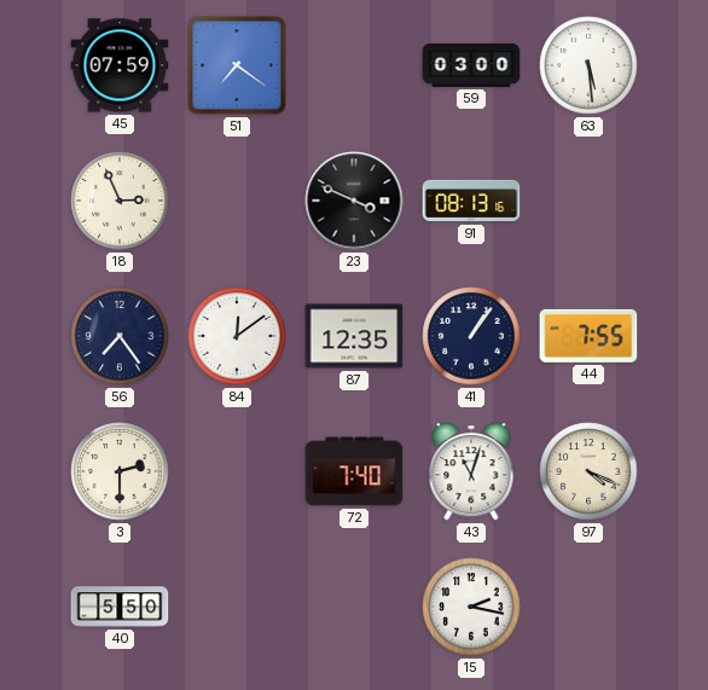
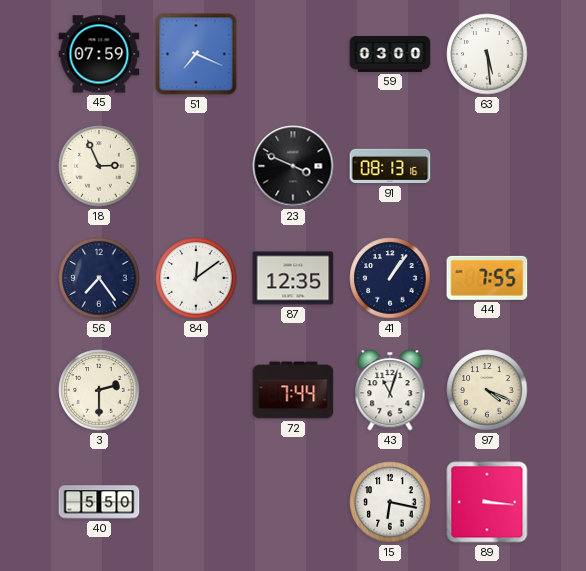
51: 7:21 -> 7:19
72: 7:40 -> 7:44
15: 2:17 -> 6:17
89: none -> 3:16
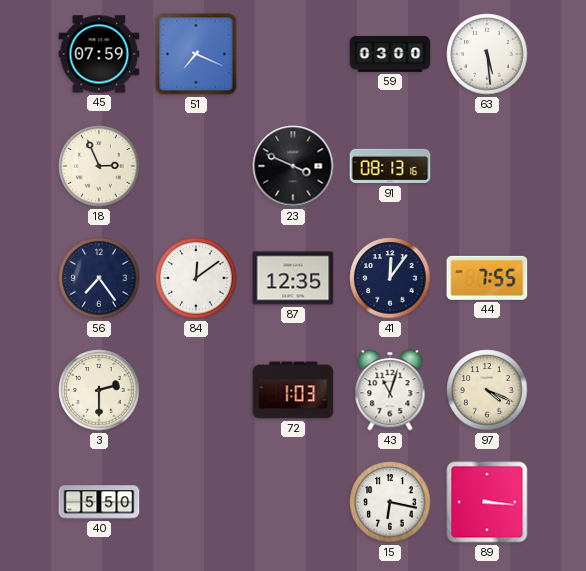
41: 1:06 -> 12:06
72: 7:44 -> 1:03
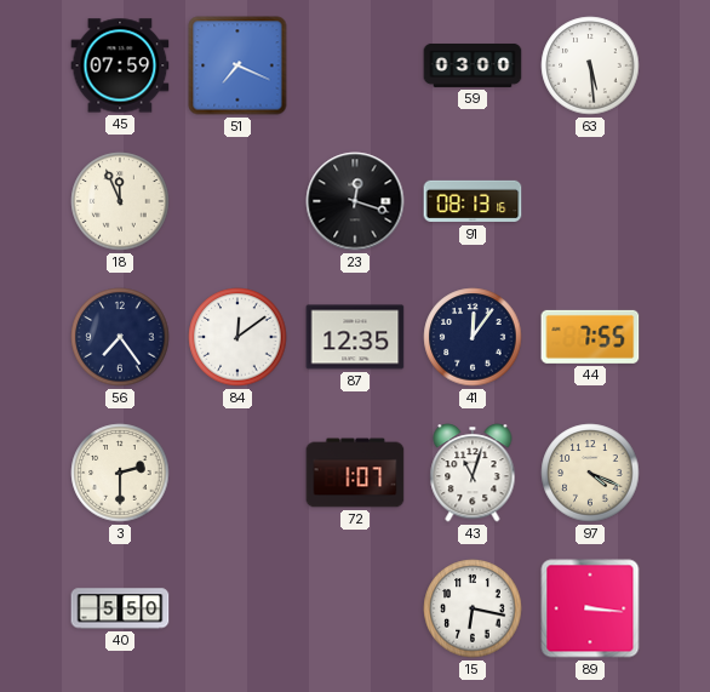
18: 2:56 -> 11:56
23: 3:49 -> 12:18
72: 1:03 -> 1:07
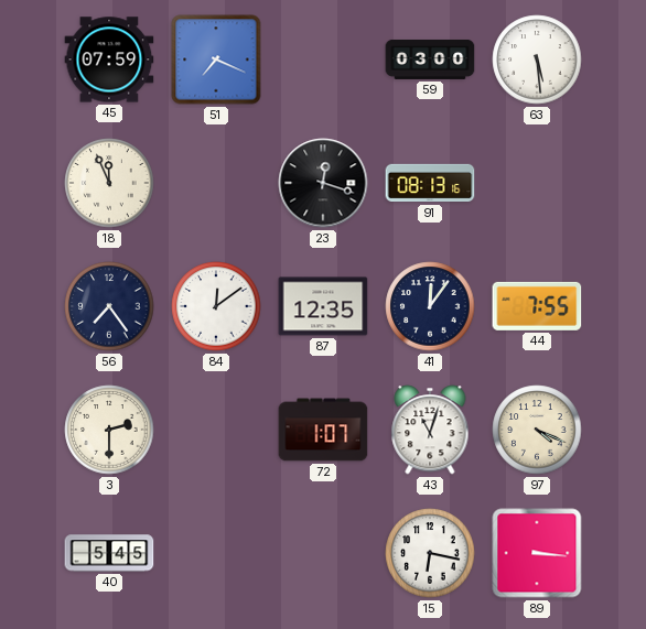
40: 5:50 -> 5:45
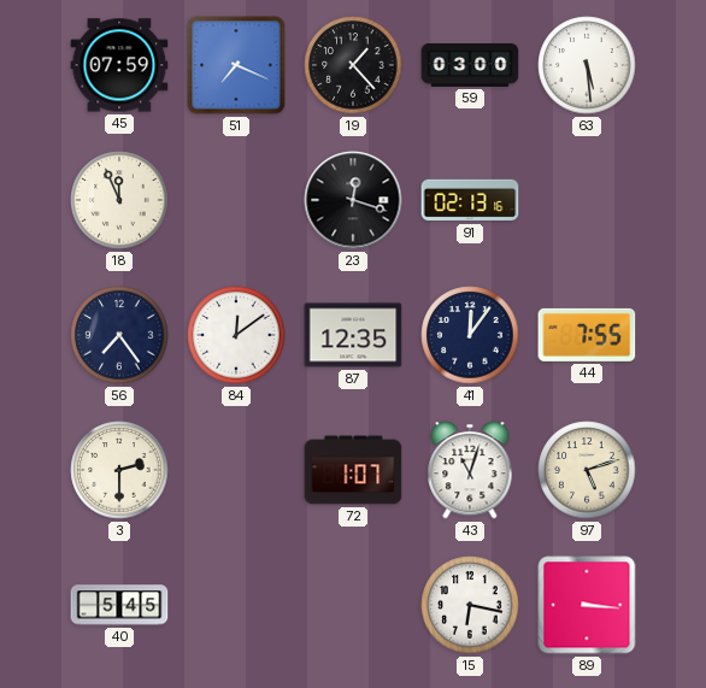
19: none -> 1:23
91: 08:13 -> 02:13
97: 4:19 -> 5:12
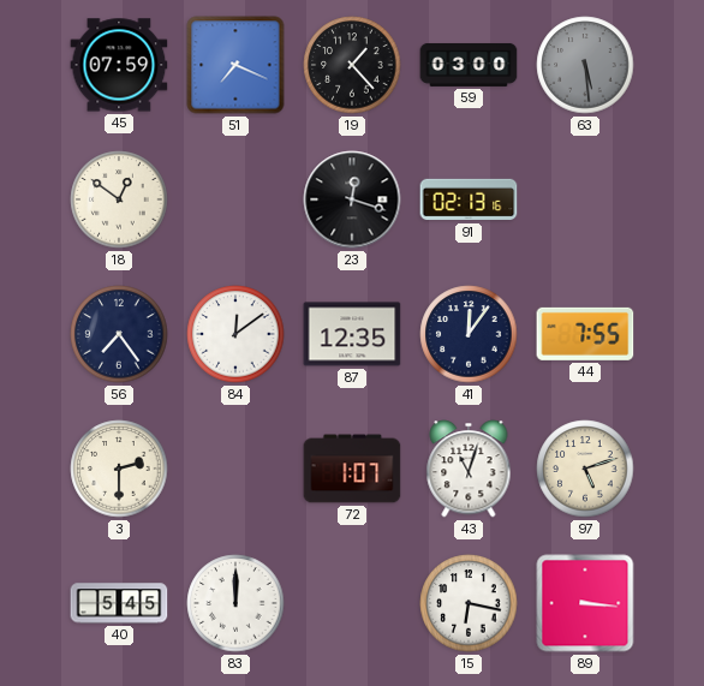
63 dial: white -> grey
18: 11:56 -> 12:51
83: none -> 12:00
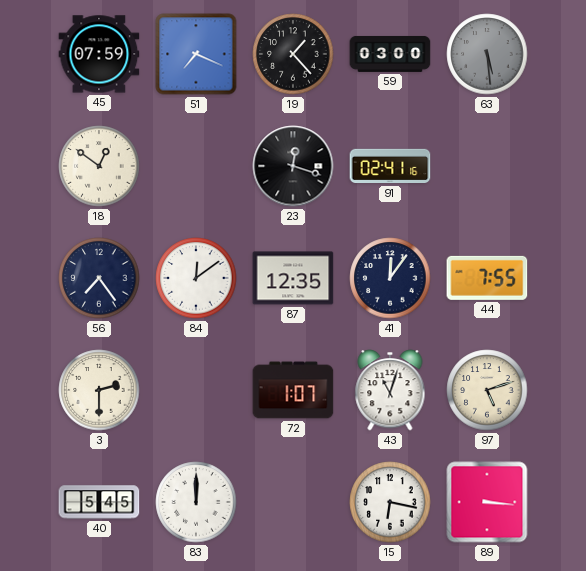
91: 02:13 -> 02:41
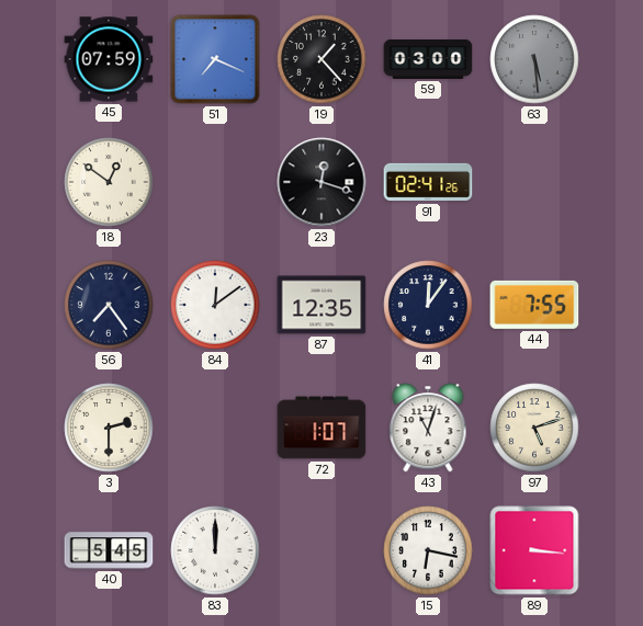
91: 02:41:16 -> 02:41:26
